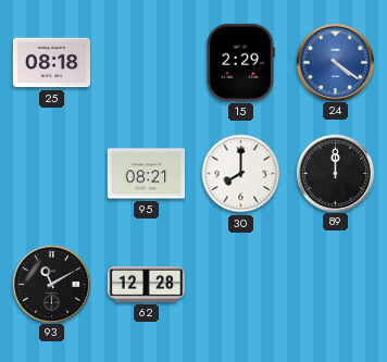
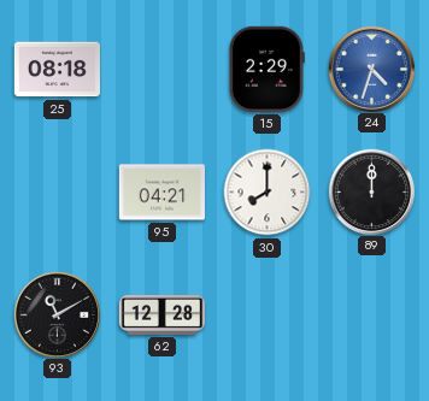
24: 4:21 -> 4:33
95: 08:21 -> 04:21
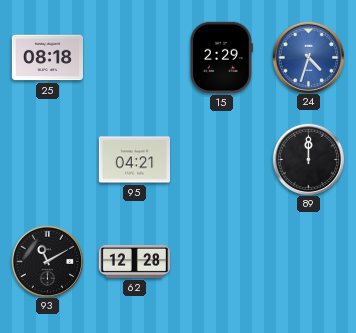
30: 8:00 -> none
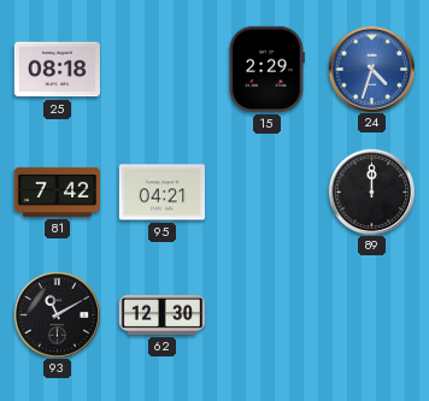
81: none -> 7:42
62: 12:28 -> 12:30
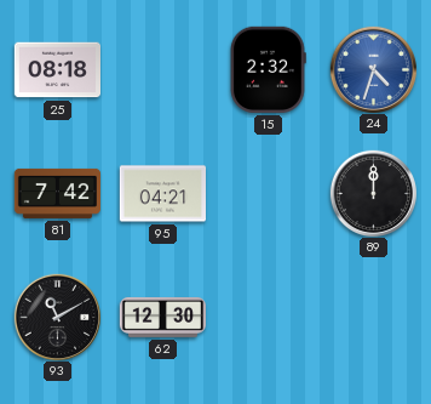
15: 2:29 -> 2:32
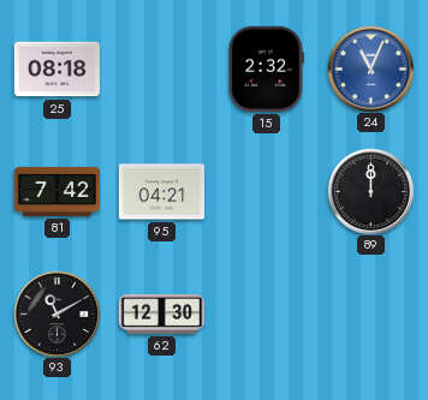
24: 4:33 -> 11:04
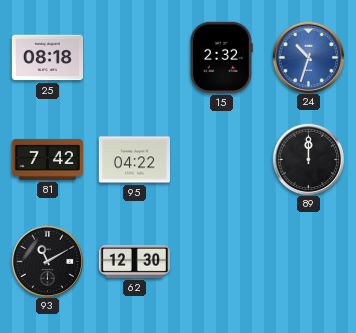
24: 11:04 -> 10:33
95: 04:21 -> 04:22
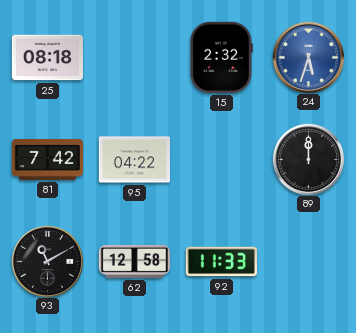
24: 10:33 -> 5:33
62: 12:30 -> 12:58
92: none -> 11:33
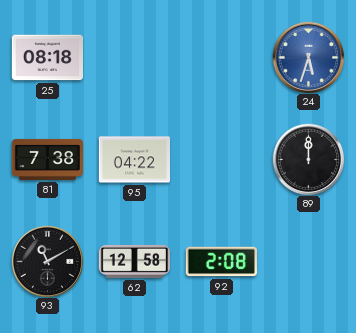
15: 2:32 -> none
81: 7:42 -> 7:38
92: 11:33 -> 2:08
